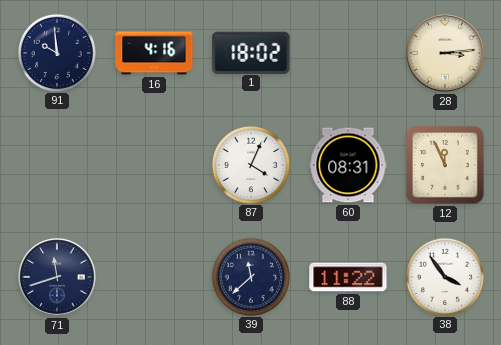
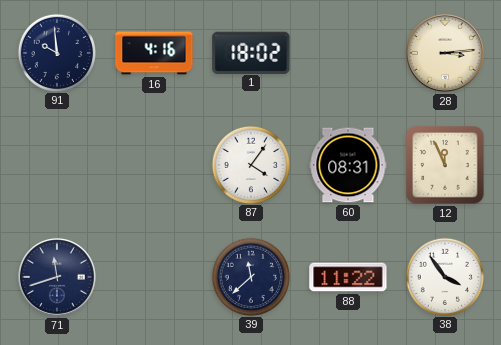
87: 4:04 -> 4:06
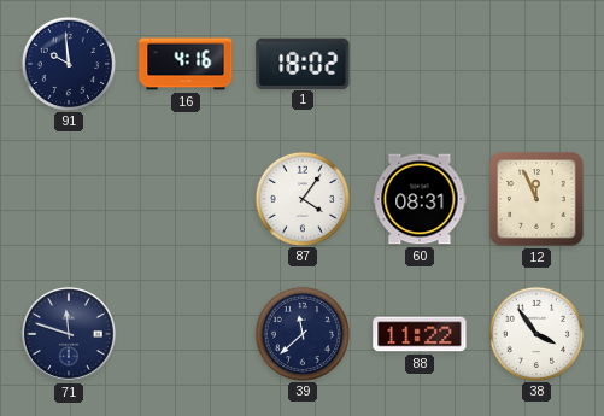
28: 3:14 -> none
71: 11:42 -> 11:48
